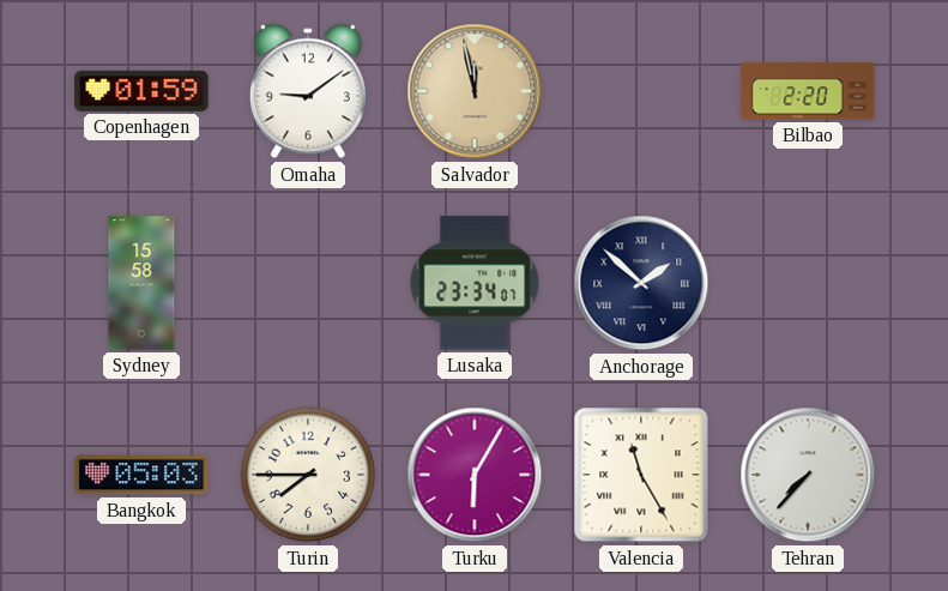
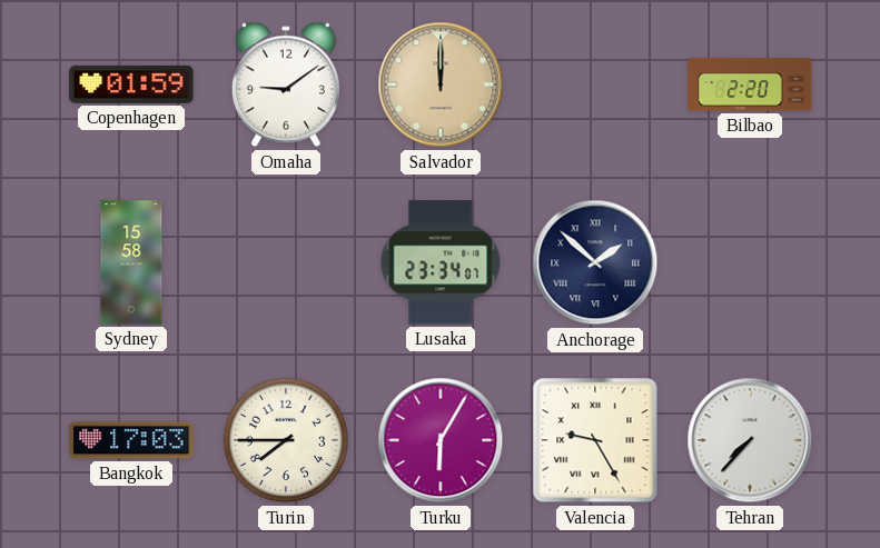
Salvador: 11:58 -> 12:00
Bangkok: 05:03 -> 17:03
Valencia: 11:25 -> 9:25
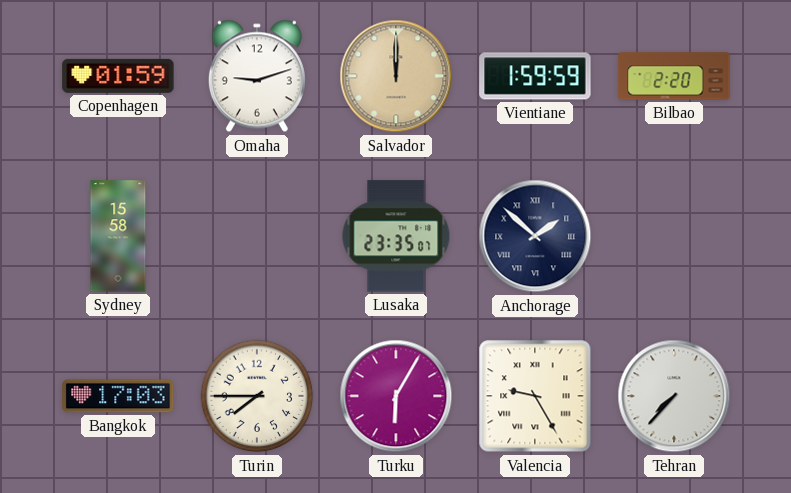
Omaha: 9:09 -> 9:12
Vientiane: none -> 1:59
Lusaka: 23:34 -> 23:35
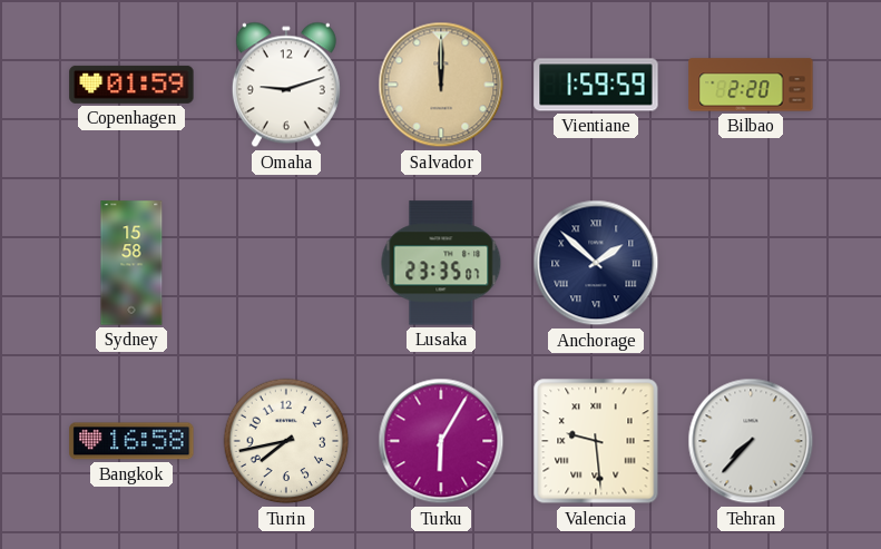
Bangkok: 17:03 -> 16:58
Turin: 7:45 -> 7:43
Valencia: 9:25 -> 9:29
